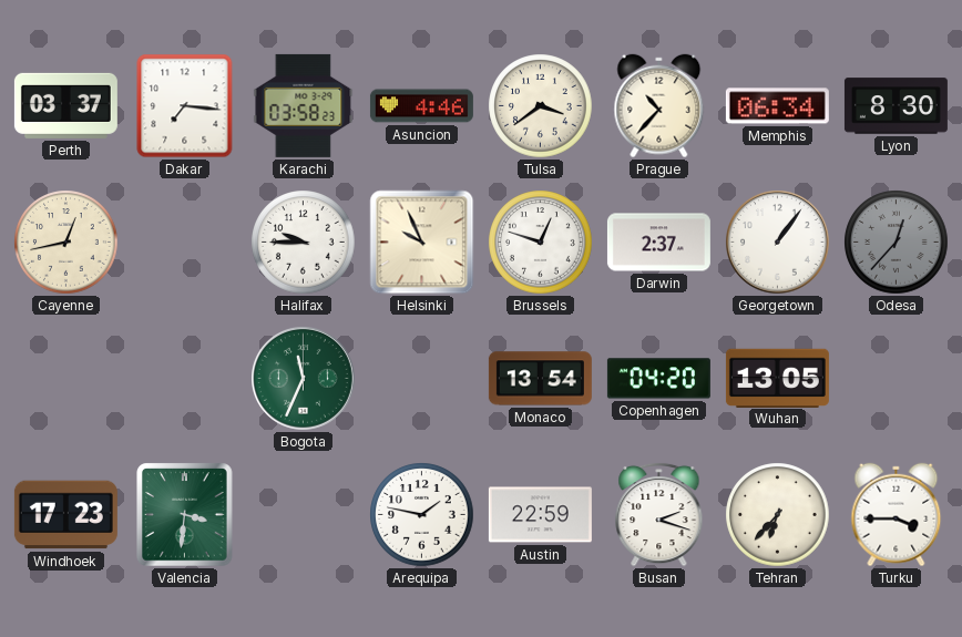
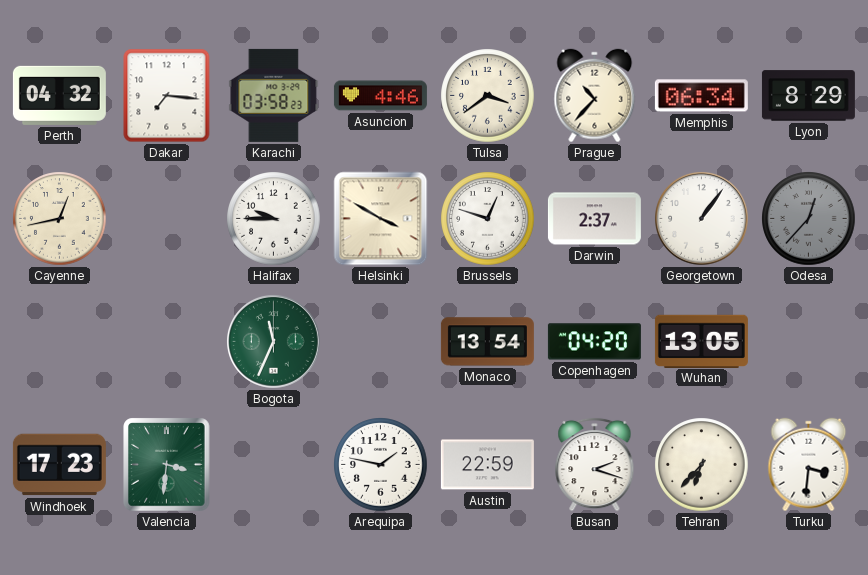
Perth: 03:37 -> 04:32
Lyon: 8:30 -> 8:29
Helsinki: 9:56 -> 3:50
Turku: 3:45 -> 3:31
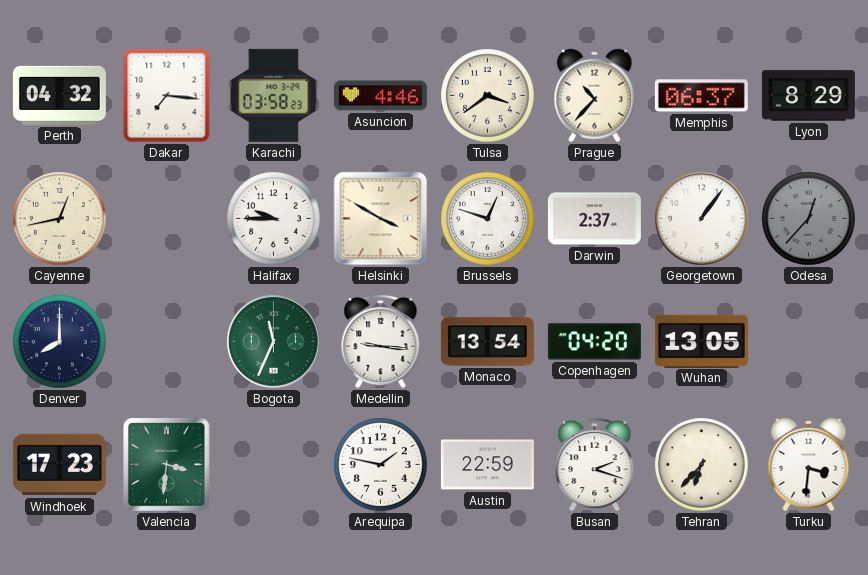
Memphis: 06:34 -> 06:37
Denver: none -> 8:00
Medellin: none -> 9:16
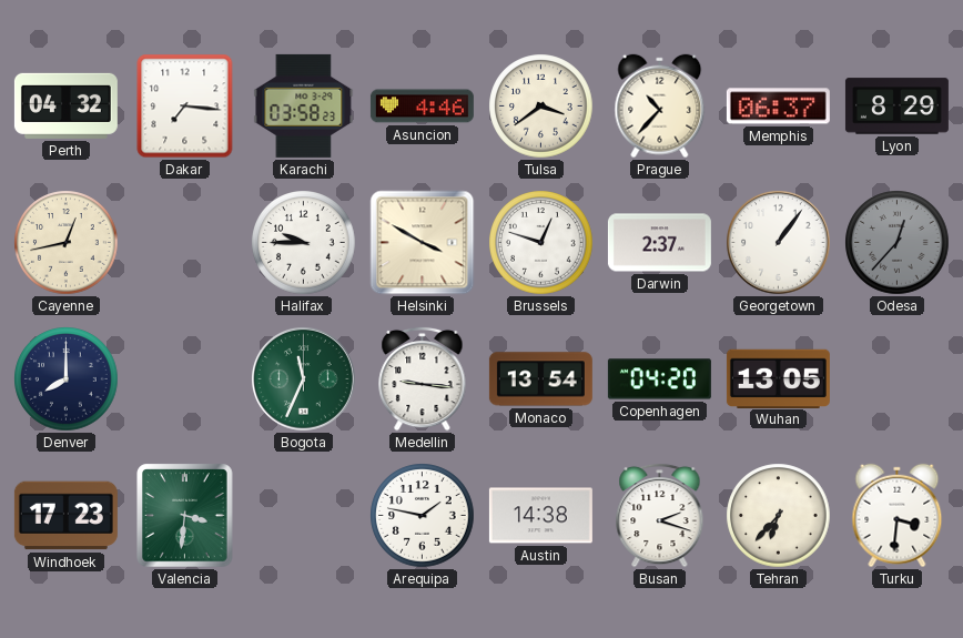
Austin: 22:59 -> 14:38
